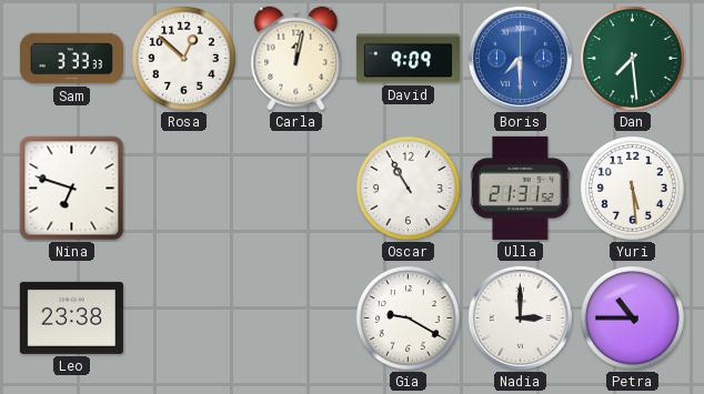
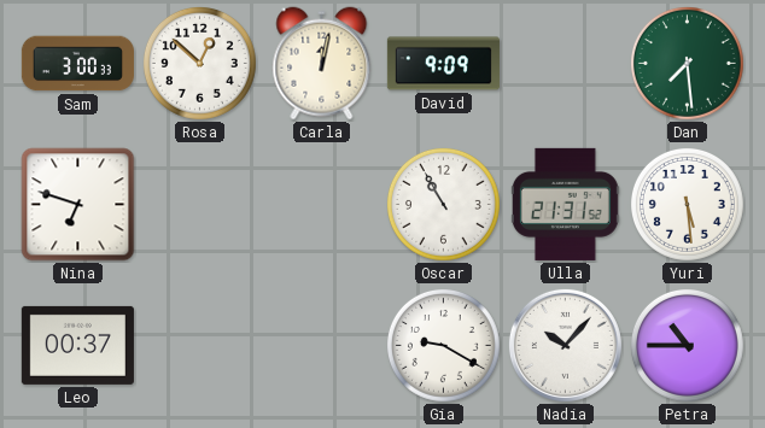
Sam: 3:33 -> 3:00
Boris: 7:30 -> none
Leo: 23:38 -> 00:37
Nadia: 3:00 -> 10:07
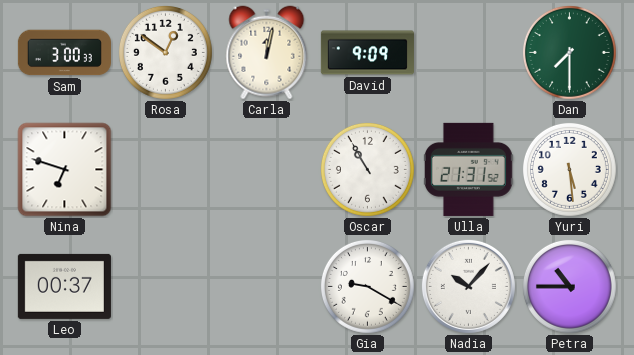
Rosa: 12:52 -> 12:51
Dan: 7:29 -> 7:30
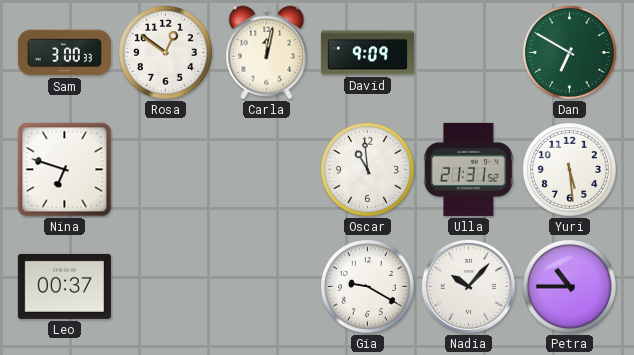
Dan: 7:30 -> 6:50
Oscar: 10:55 -> 10:59
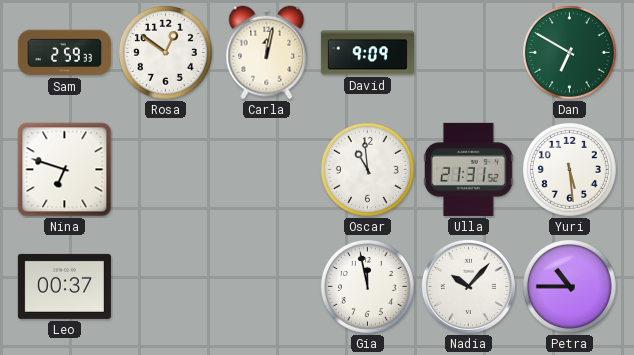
Sam: 3:00 -> 2:59
Gia: 9:20 -> 11:58
